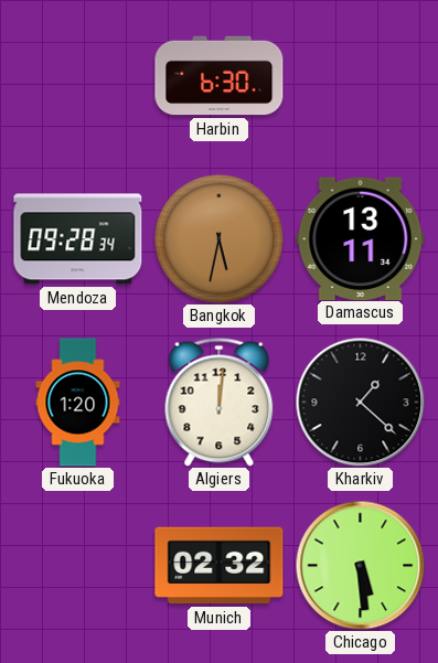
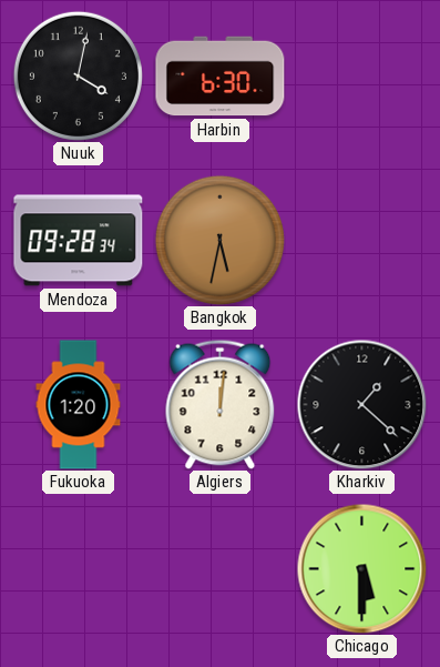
Nuuk: none -> 4:02
Damascus: 13:11 -> none
Munich: 02:32 -> none
Chicago: 5:29 -> 5:30
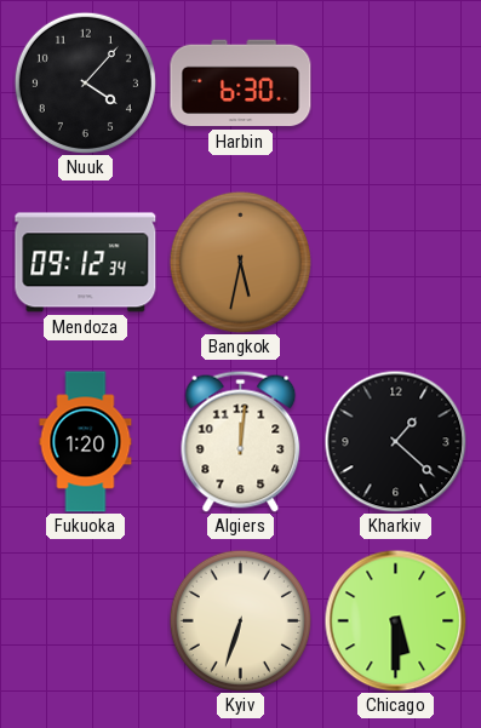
Nuuk: 4:02 -> 4:07
Mendoza: 09:28 -> 09:12
Kyiv: none -> 6:33
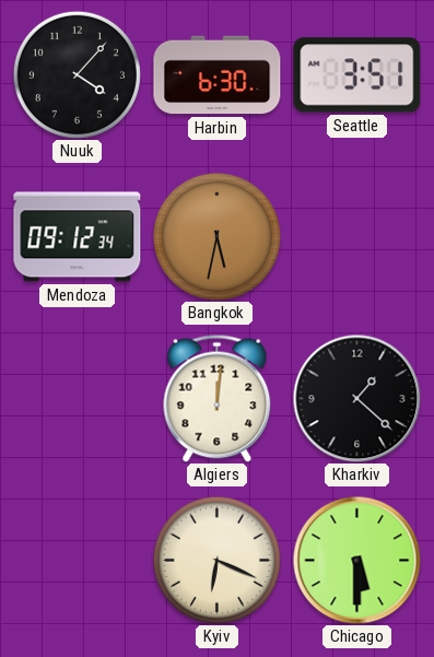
Seattle: none -> 3:51
Fukuoka: 1:20 -> none
Kyiv: 6:33 -> 6:19
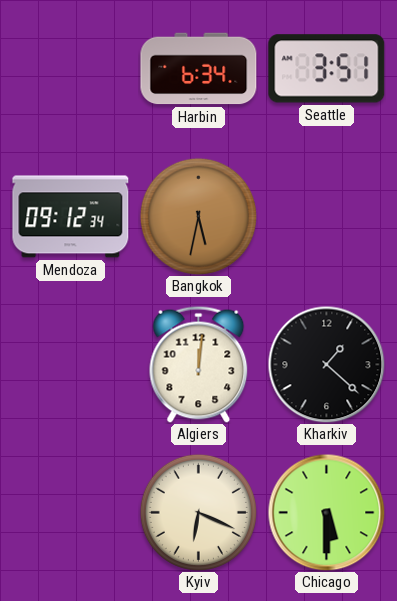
Nuuk: 4:07 -> none
Harbin: 6:30 -> 6:34
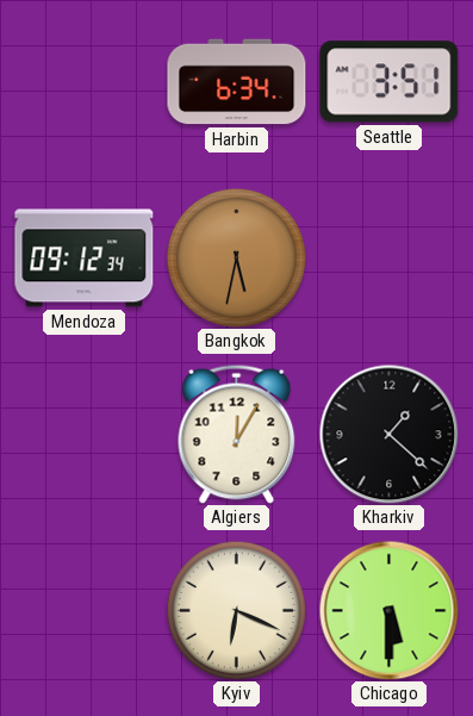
Algiers: 12:01 -> 12:05
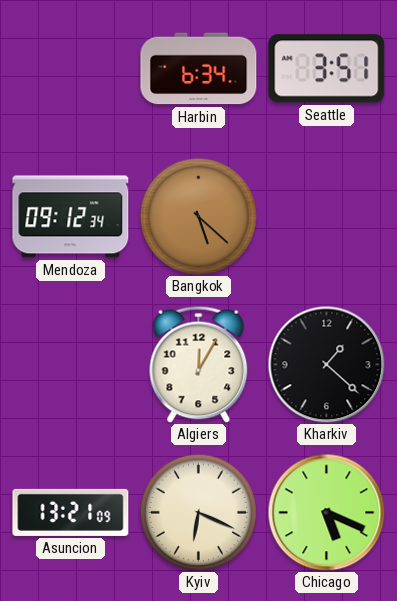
Bangkok: 5:32 -> 5:22
Asuncion: none -> 13:21
Chicago: 5:30 -> 5:19
